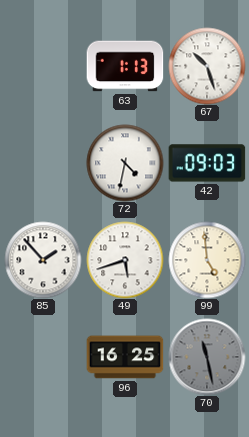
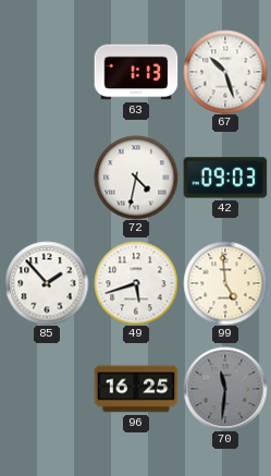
70: 11:28 -> 11:31
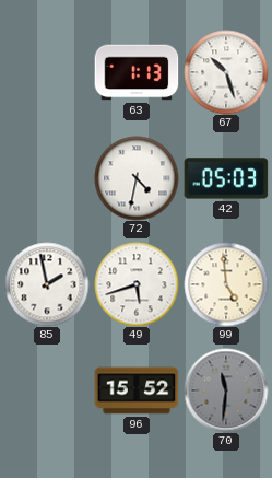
42: 09:03 -> 05:03
85: 1:53 -> 1:58
96: 16:25 -> 15:52
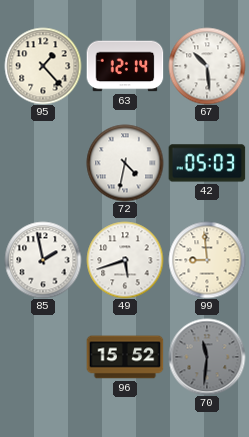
95: none -> 1:23
63: 1:13 -> 12:14
67: 10:27 -> 10:29
99: 4:59 -> 8:59
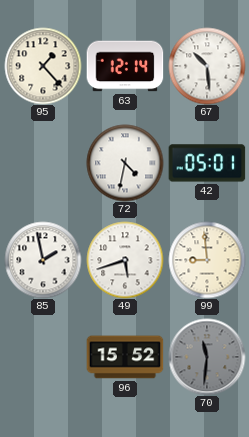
42: 05:03 -> 05:01
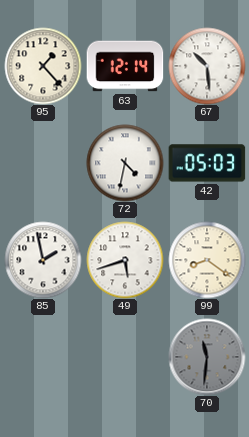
42: 05:01 -> 05:03
99: 8:59 -> 8:21
96: 15:52 -> none
